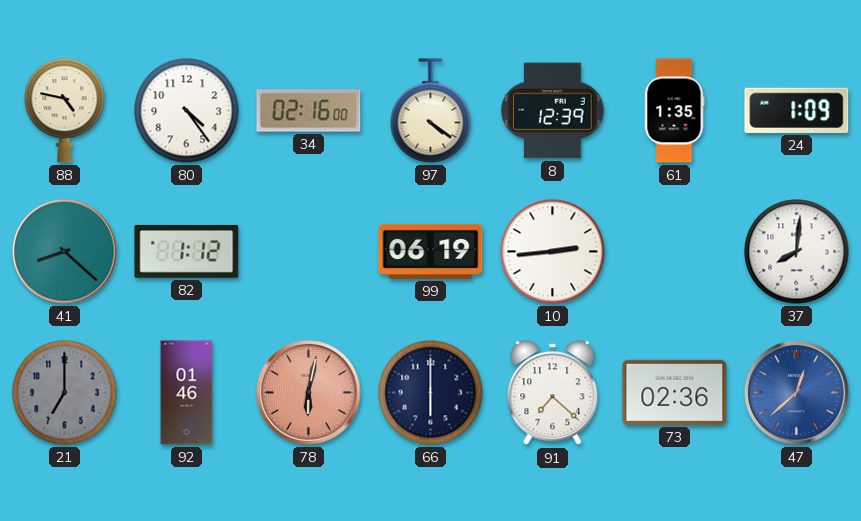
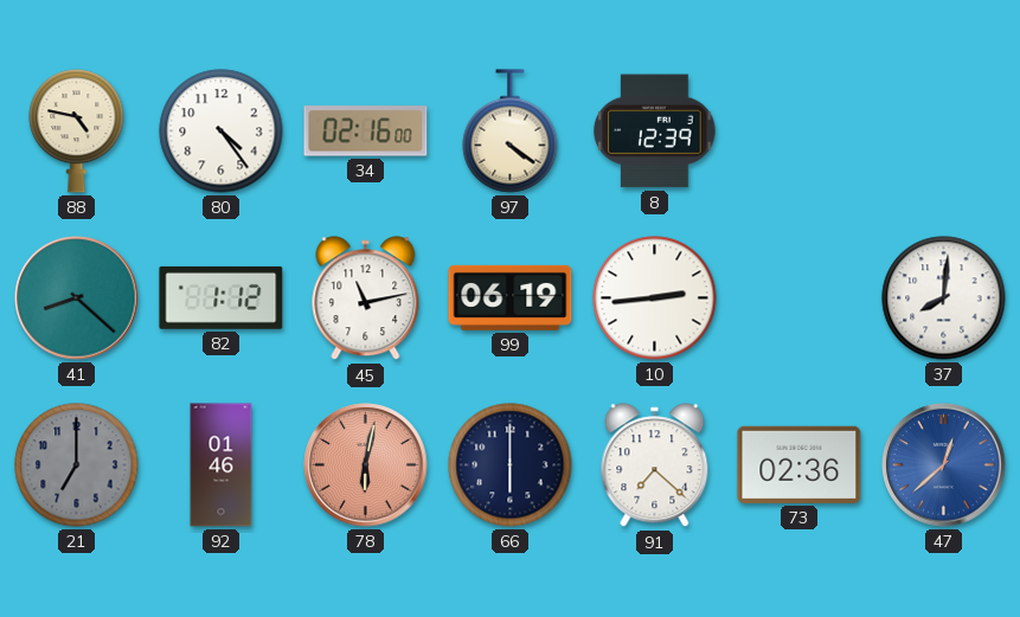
61: 1:35 -> none
24: 1:09 -> none
45: none -> 11:13
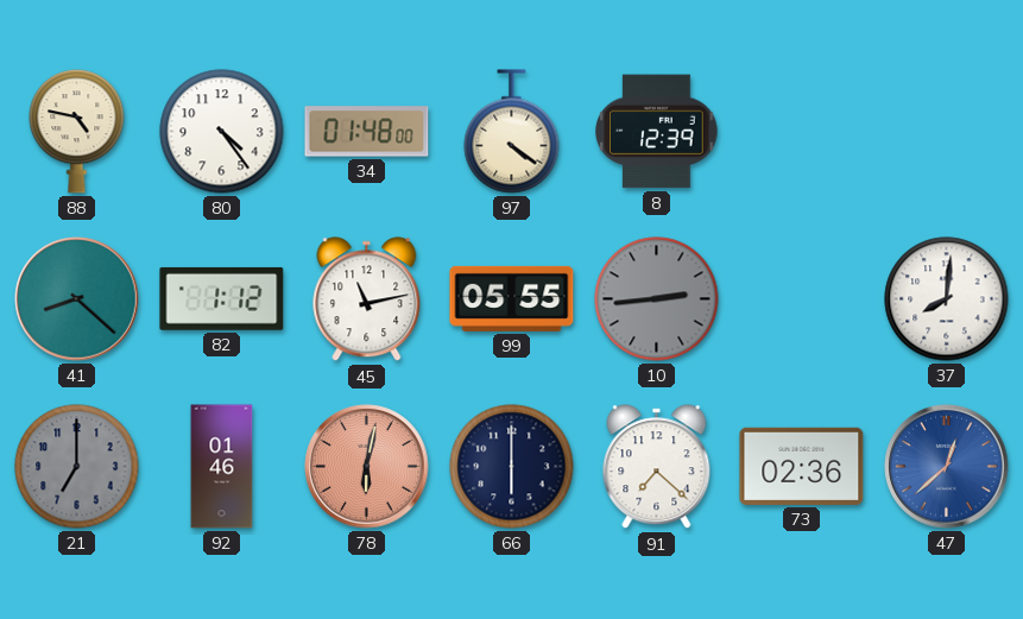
34: 02:16 -> 01:48
99: 06:19 -> 05:55
10 dial: white -> grey
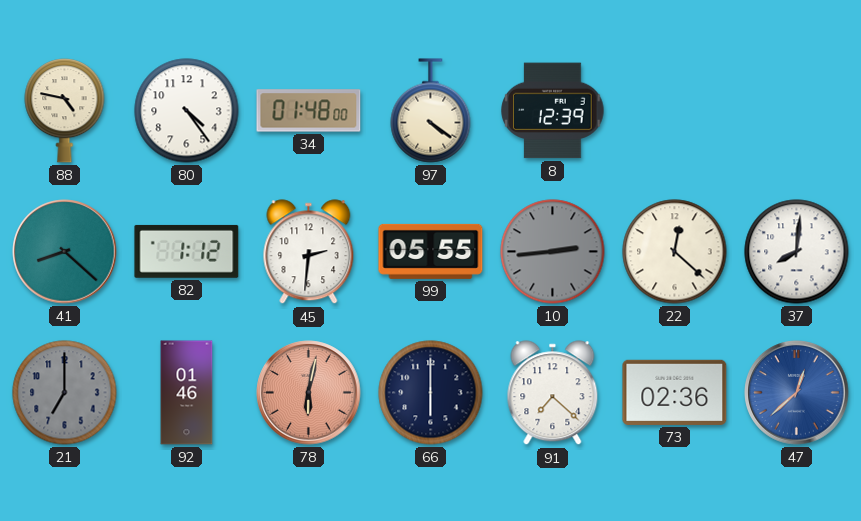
45: 11:13 -> 2:31
22: none -> 12:22
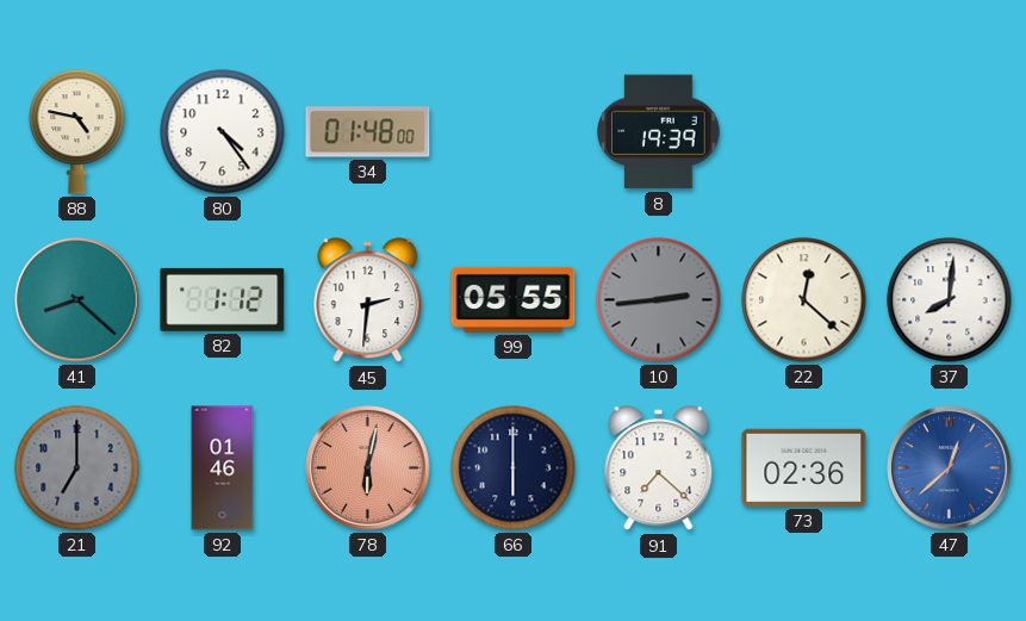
97: 4:21 -> none
8: 12:39 -> 19:39
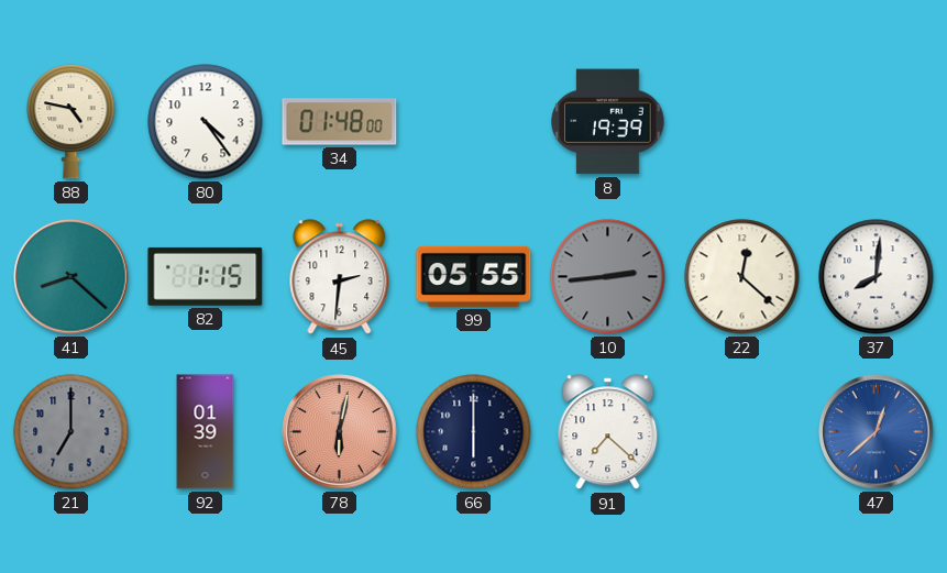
82: 1:12 -> 1:15
92: 01:46 -> 01:39
73: 02:36 -> none
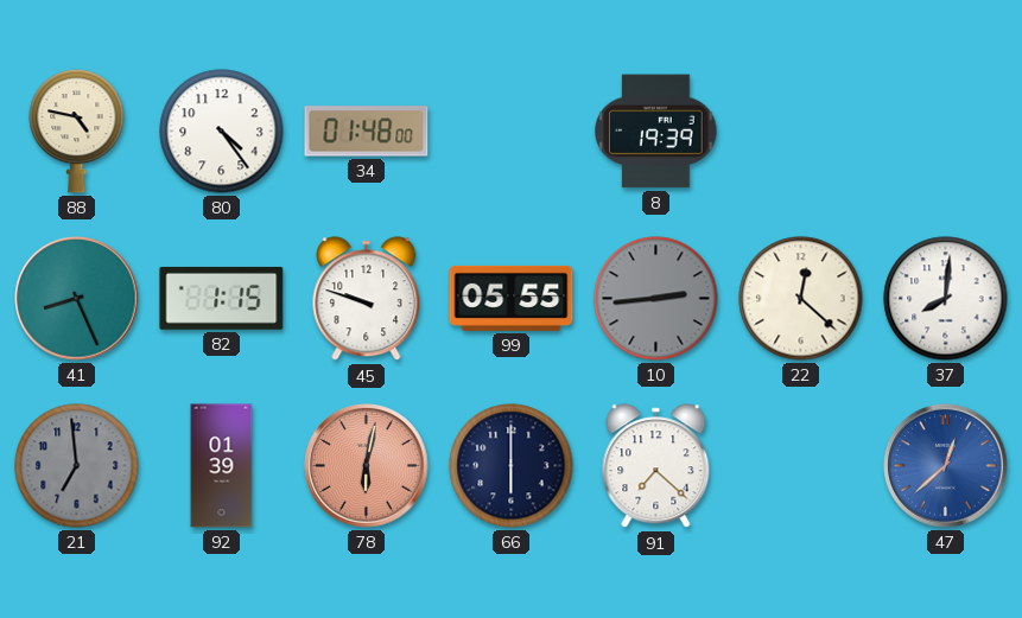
41: 8:22 -> 8:26
45: 2:31 -> 9:48
21: 7:00 -> 6:59
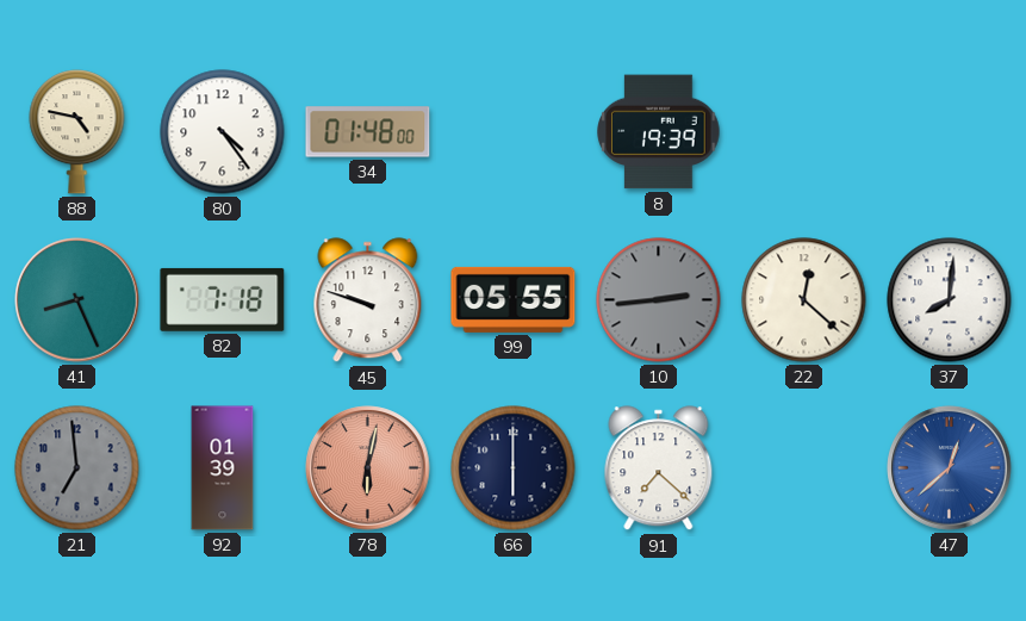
82: 1:15 -> 7:18
